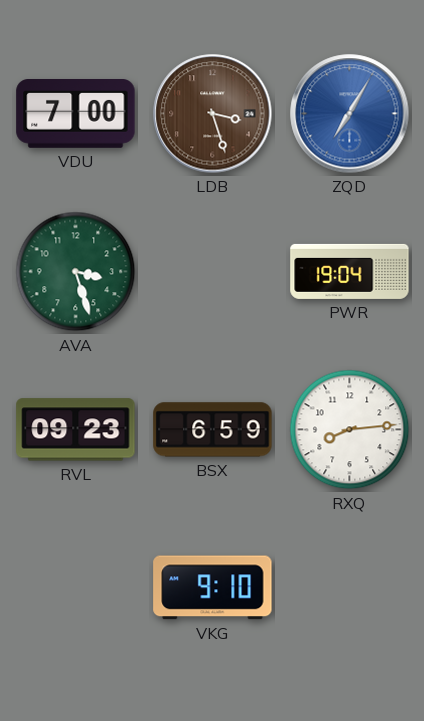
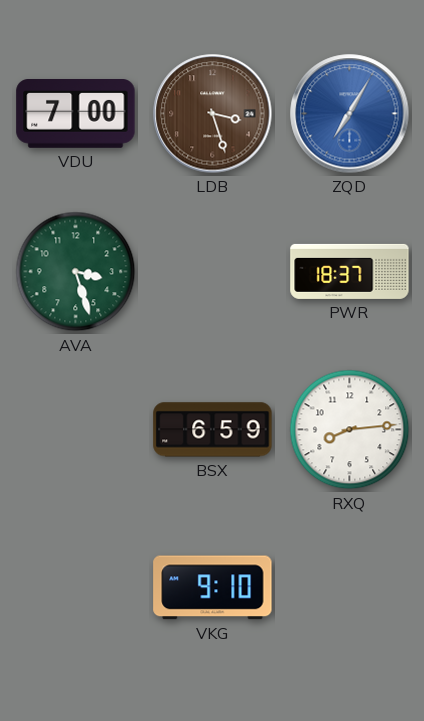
PWR: 19:04 -> 18:37
RVL: 09:23 -> none
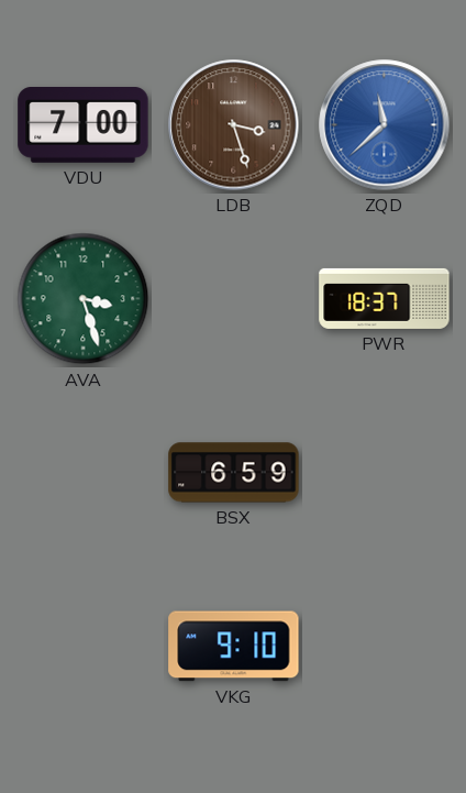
ZQD: 7:05 -> 11:38
RXQ: 8:14 -> none
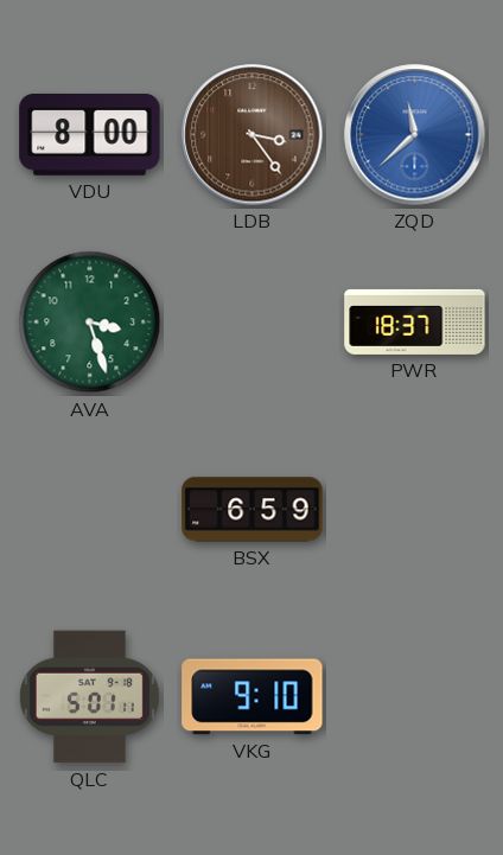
VDU: 7:00 -> 8:00
LDB: 3:27 -> 3:24
QLC: none -> 5:01
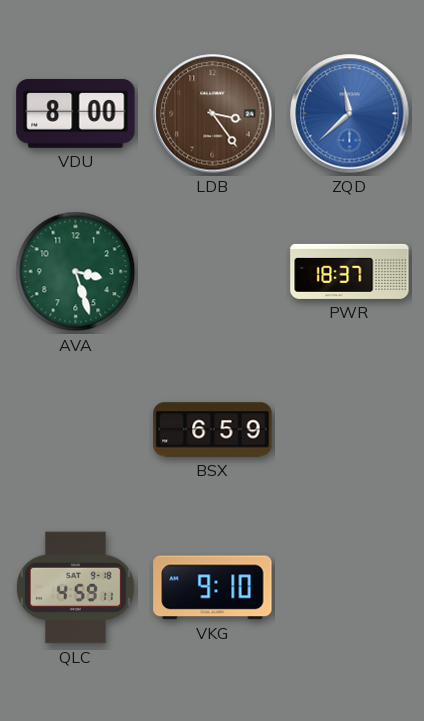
QLC: 5:01 -> 4:59
